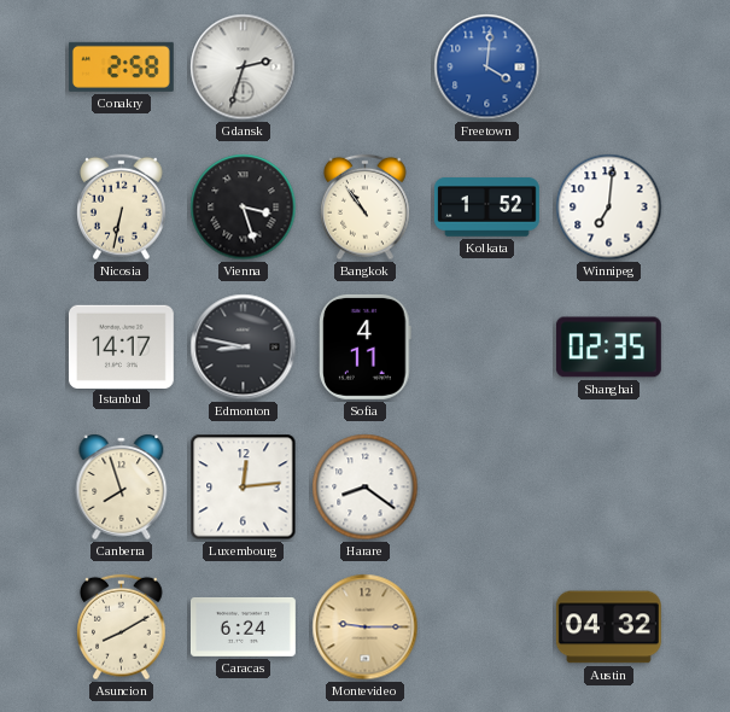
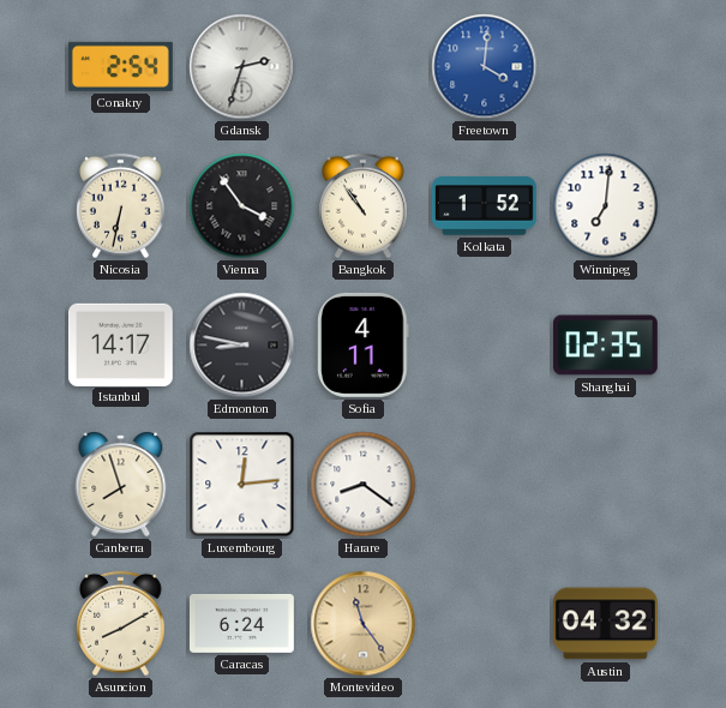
Conakry: 2:58 -> 2:54
Vienna: 3:27 -> 3:54
Montevideo: 9:15 -> 11:24
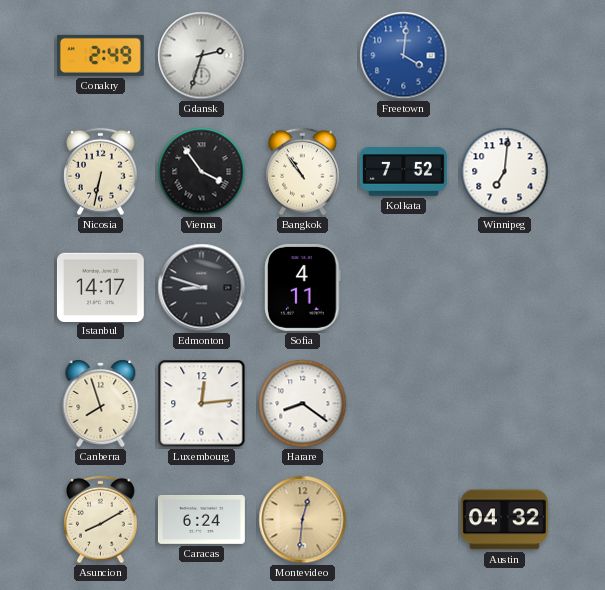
Conakry: 2:54 -> 2:49
Kolkata: 1:52 -> 7:52
Edmonton: 8:47 -> 8:48
Shanghai: 02:35 -> none
Montevideo: 11:24 -> 12:31
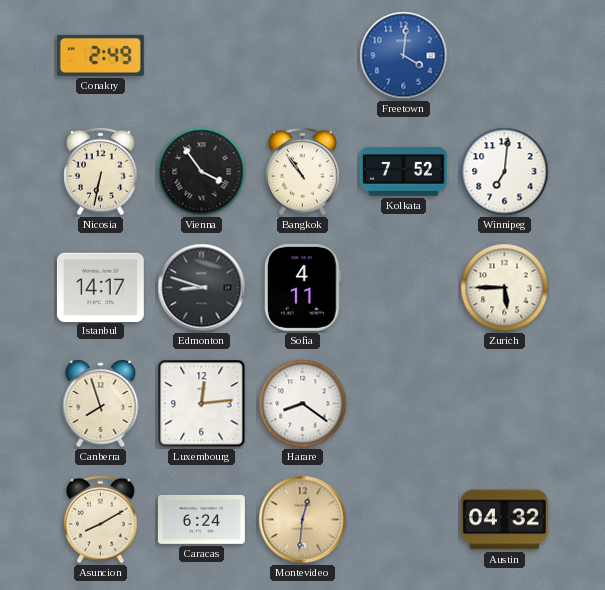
Gdansk: 2:33 -> none
Zurich: none -> 5:45
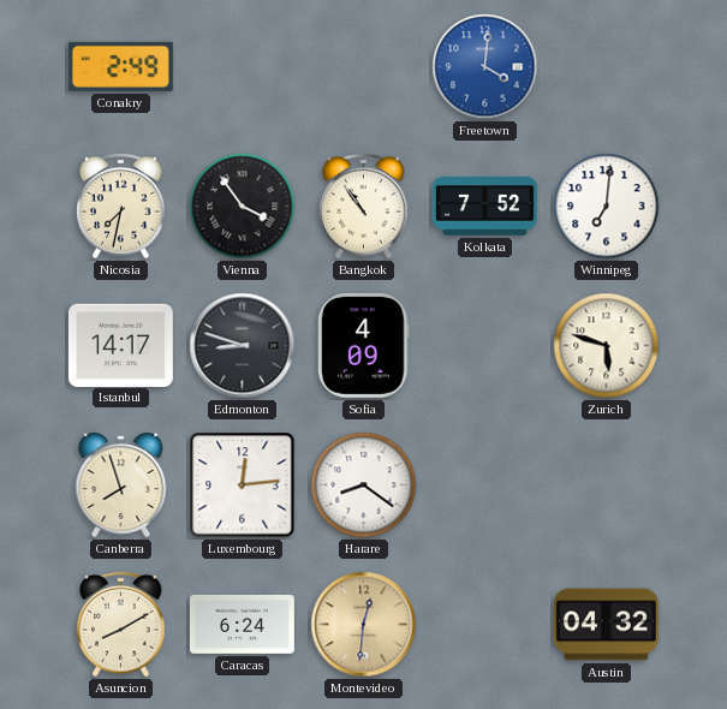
Nicosia: 6:32 -> 7:32
Sofia: 4:11 -> 4:09
Zurich: 5:45 -> 5:48
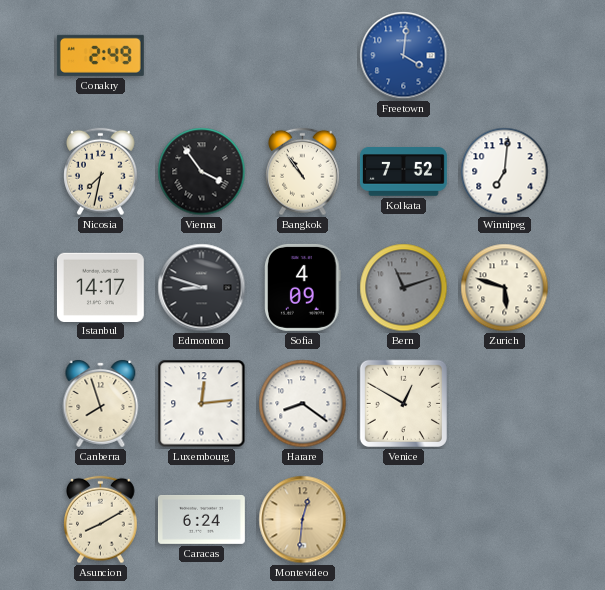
Bern: none -> 11:12
Venice: none -> 12:50
Austin: 04:32 -> none
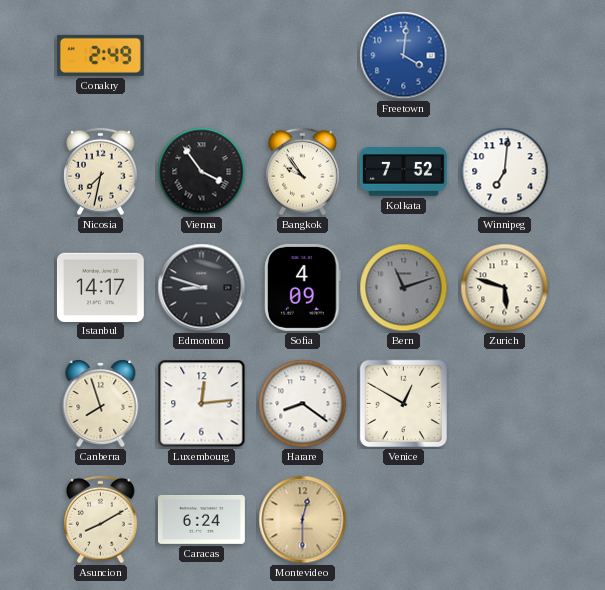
Bangkok: 10:54 -> 9:54
Montevideo: 12:31 -> 12:30
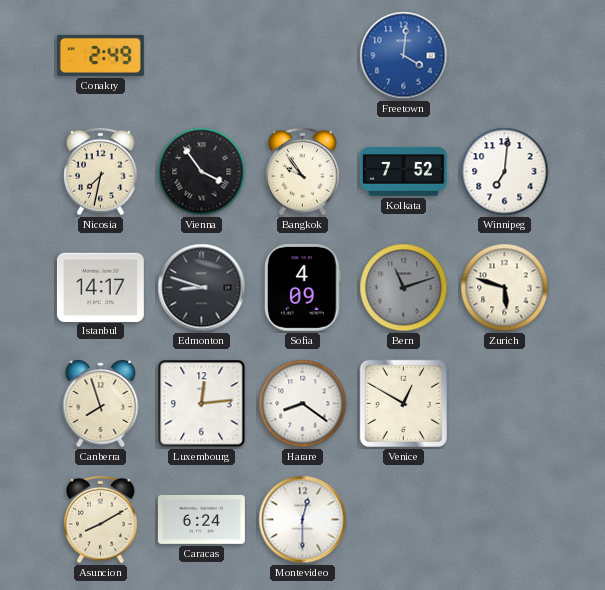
Montevideo dial: champagne -> white
